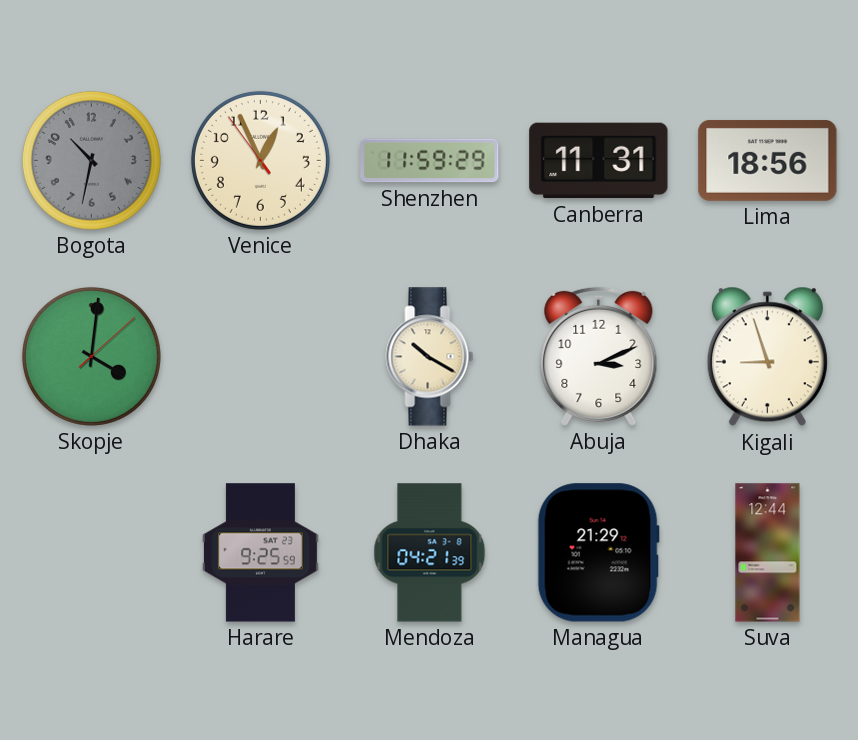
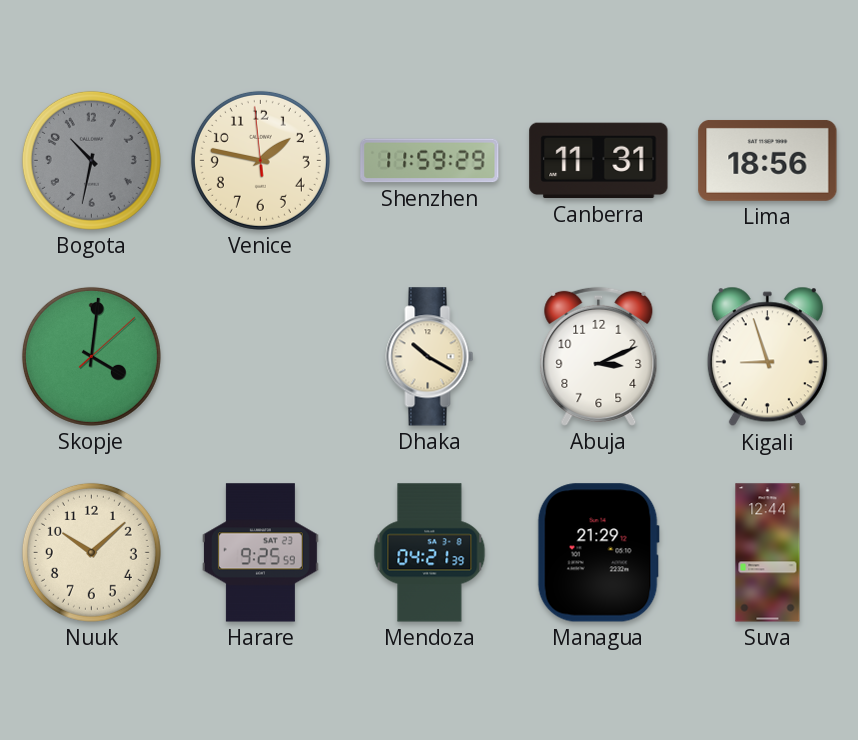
Venice: 12:55 -> 1:46
Nuuk: none -> 10:08
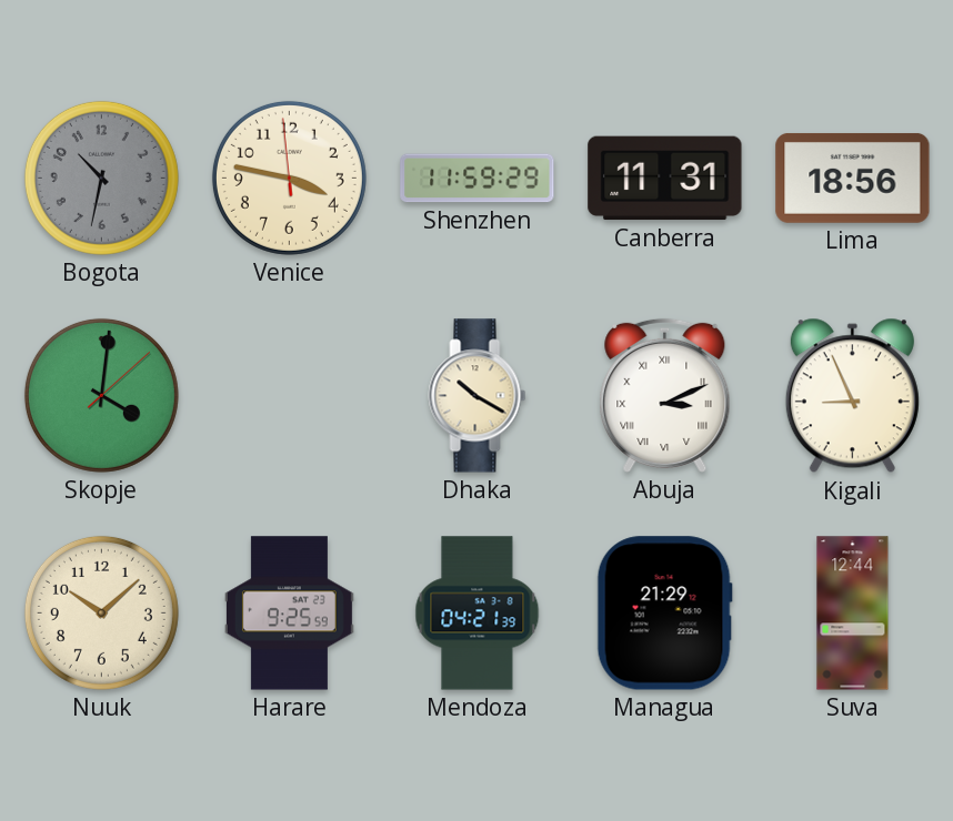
Venice: 1:46 -> 3:46
Abuja numerals: Arabic -> Roman
Kigali: 8:57 -> 8:56
